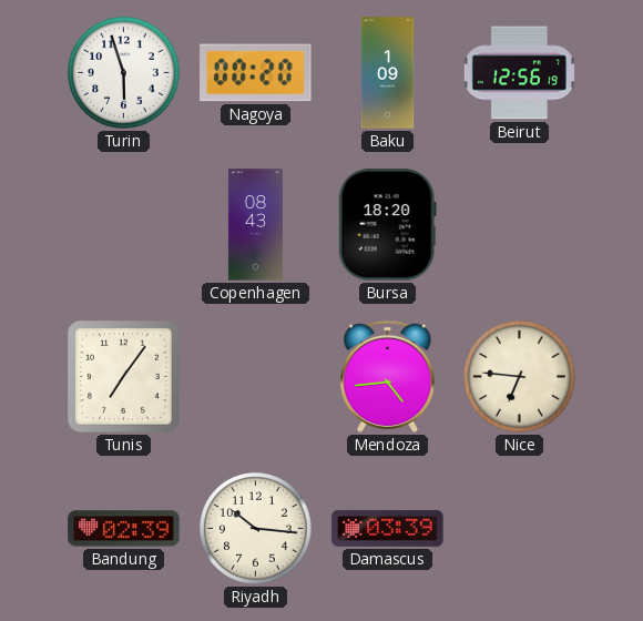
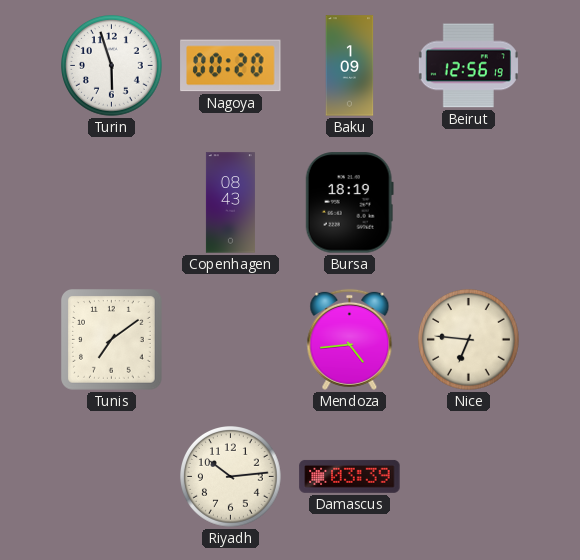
Bursa: 18:20 -> 18:19
Tunis: 7:06 -> 7:09
Bandung: 02:39 -> none
Riyadh: 10:16 -> 10:14
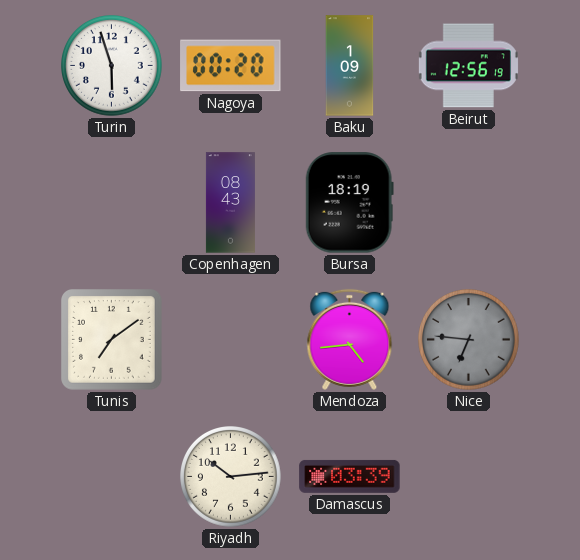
Nice dial: cream -> grey
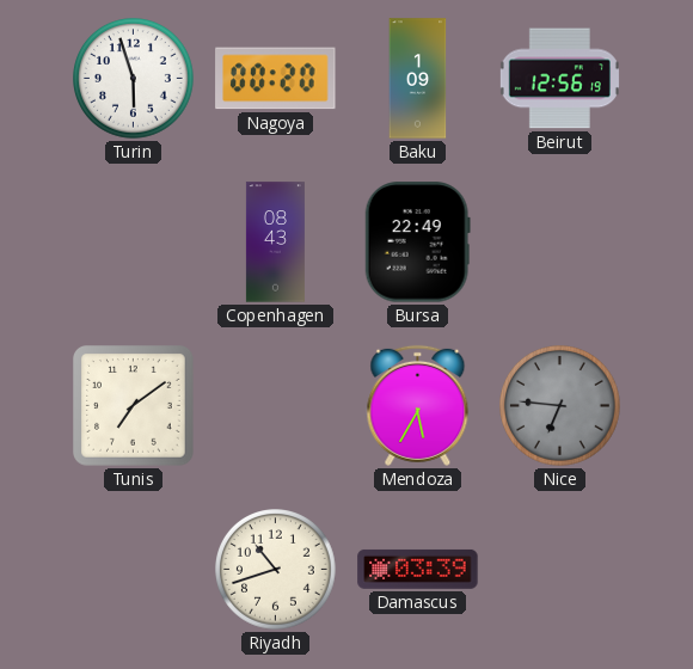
Bursa: 18:19 -> 22:49
Mendoza: 4:44 -> 5:35
Riyadh: 10:14 -> 10:42
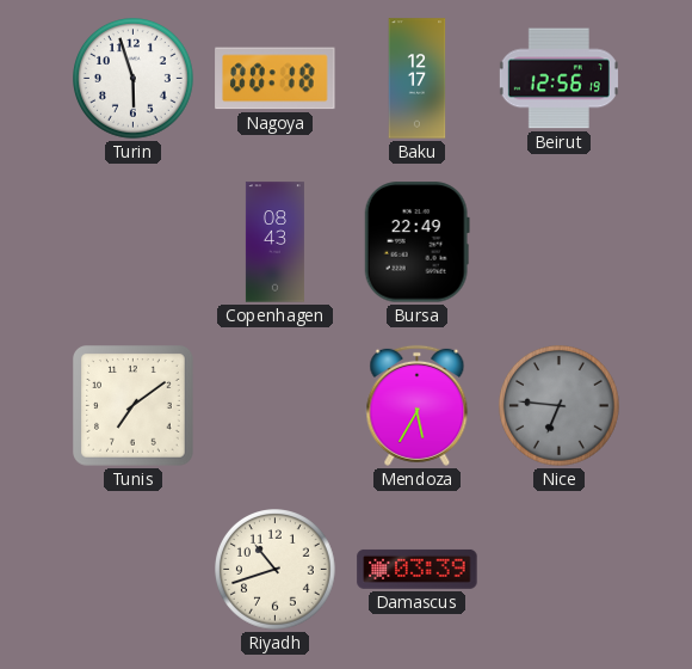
Nagoya: 00:20 -> 00:18
Baku: 1:09 -> 12:17
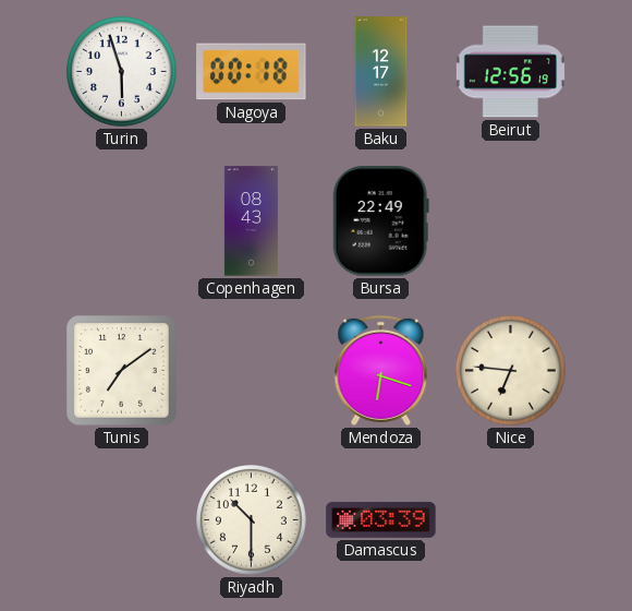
Mendoza: 5:35 -> 6:18
Nice dial: grey -> cream
Riyadh: 10:42 -> 10:30
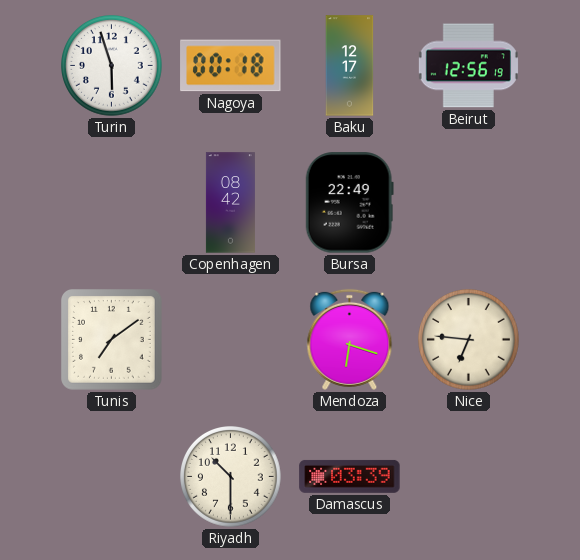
Copenhagen: 08:43 -> 08:42
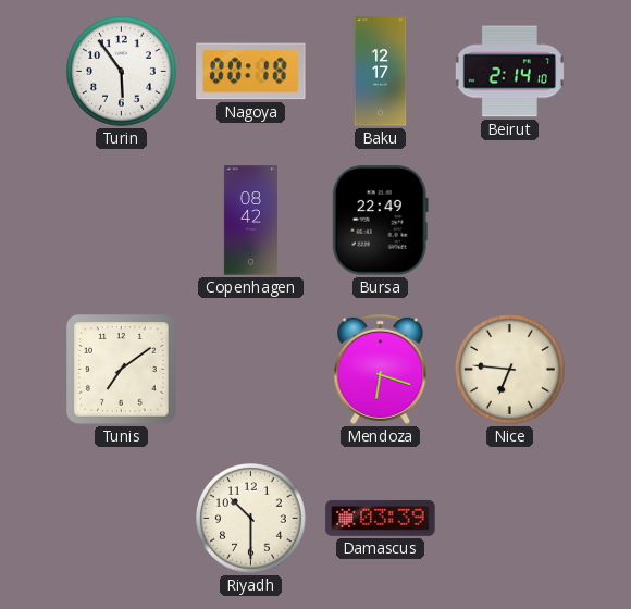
Turin: 5:57 -> 5:54
Beirut: 12:56 -> 2:14
